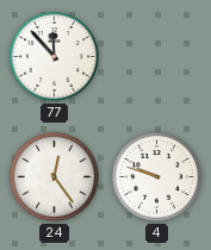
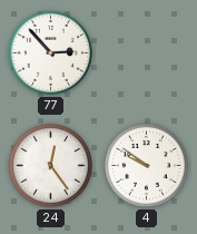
77: 11:53 -> 2:53
4: 9:48 -> 9:51
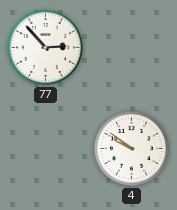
24: 12:24 -> none
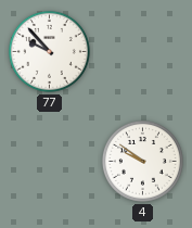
77: 2:53 -> 9:53
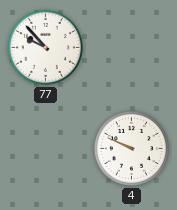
4: 9:51 -> 9:49
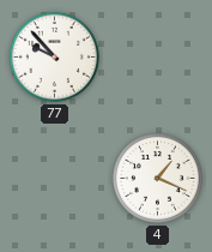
4: 9:49 -> 1:19
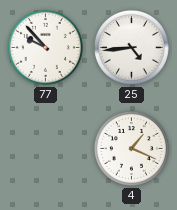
25: none -> 4:44
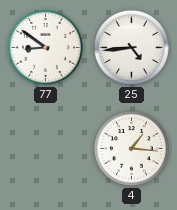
77: 9:53 -> 8:51
4: 1:19 -> 1:16
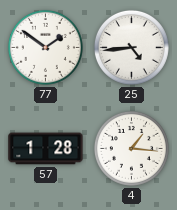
77: 8:51 -> 1:51
57: none -> 1:28
